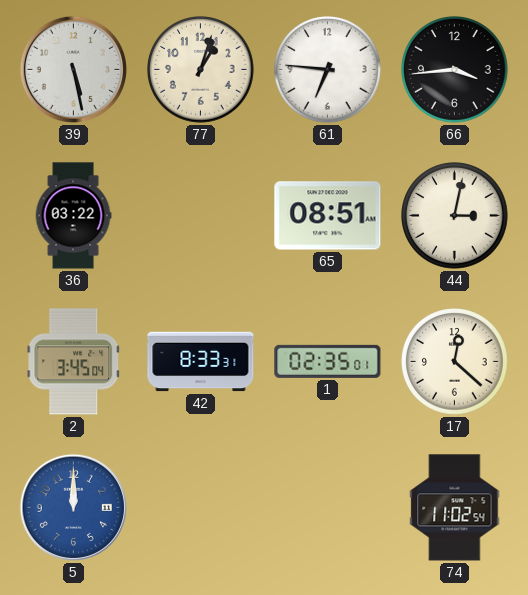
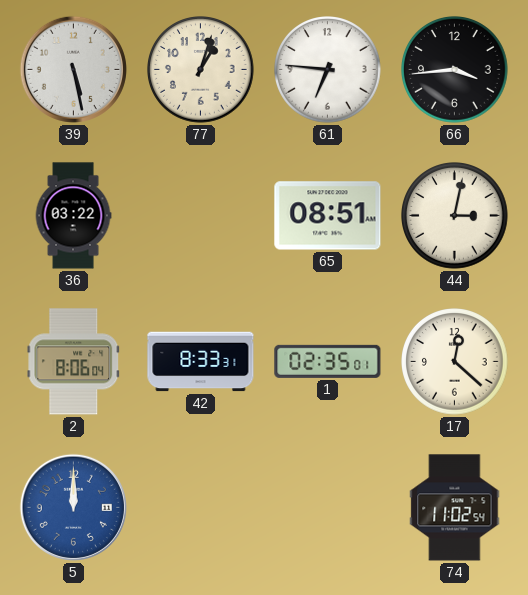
2: 3:45 -> 8:06
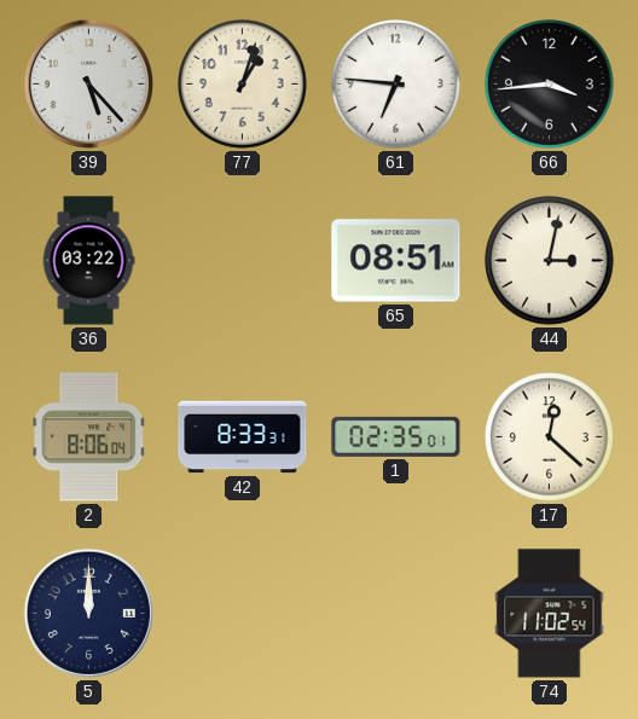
39: 5:28 -> 5:23
5 dial: blue -> navy
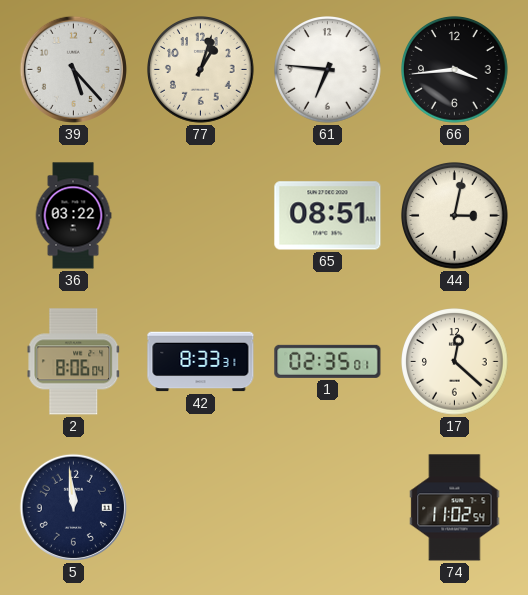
5: 12:00 -> 11:59
